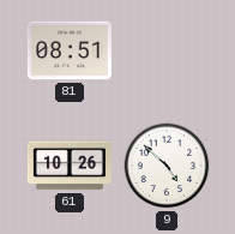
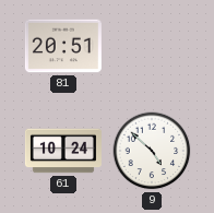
81: 08:51 -> 20:51
61: 10:26 -> 10:24
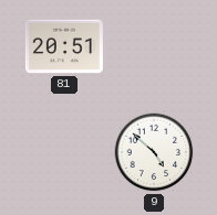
61: 10:24 -> none
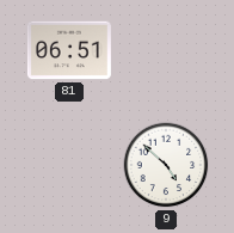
81: 20:51 -> 06:51
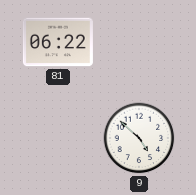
81: 06:51 -> 06:22
